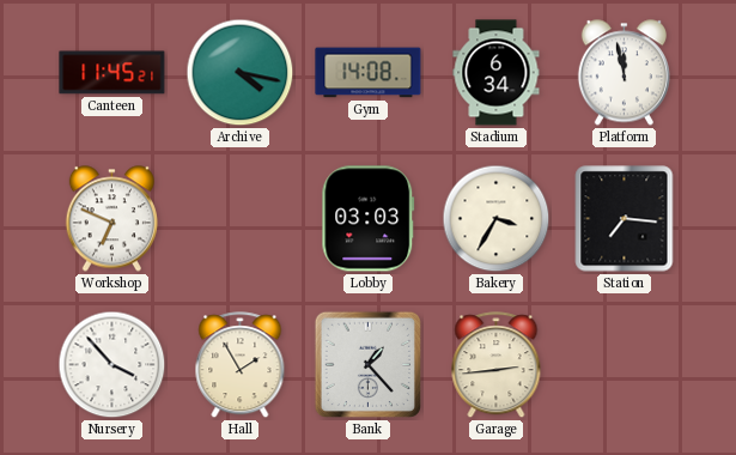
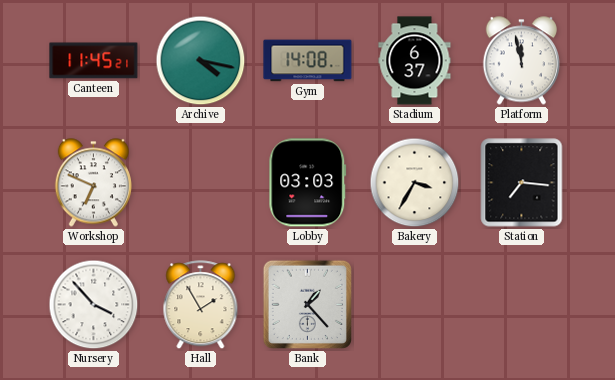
Stadium: 6:34 -> 6:37
Garage: 2:44 -> none
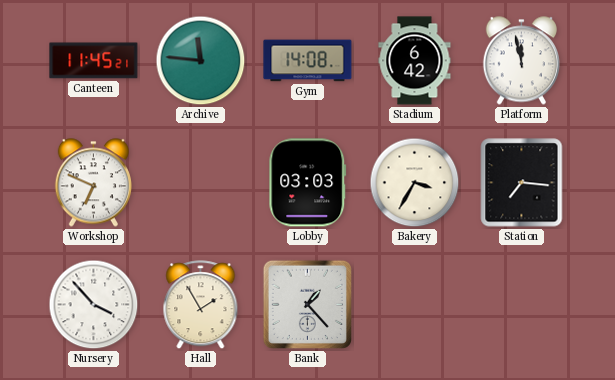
Archive: 4:17 -> 11:46
Stadium: 6:37 -> 6:42
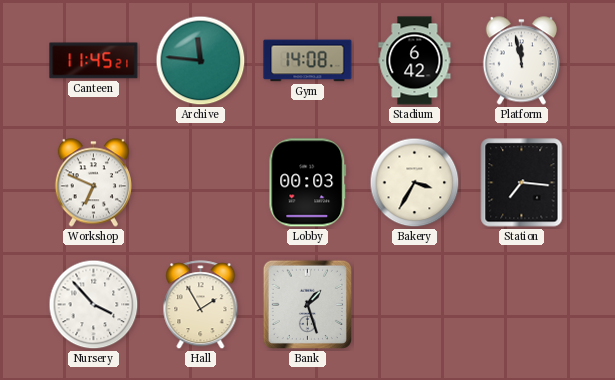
Lobby: 03:03 -> 00:03
Bank: 1:23 -> 1:27
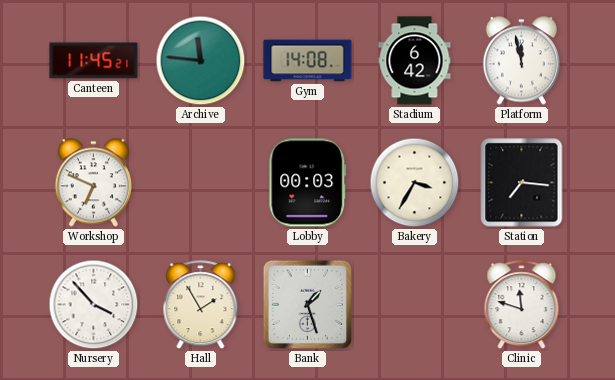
Clinic: none -> 11:48
